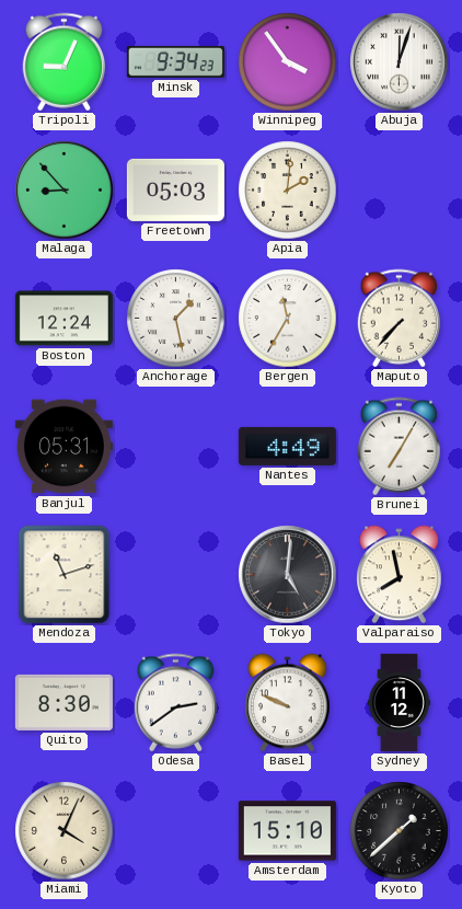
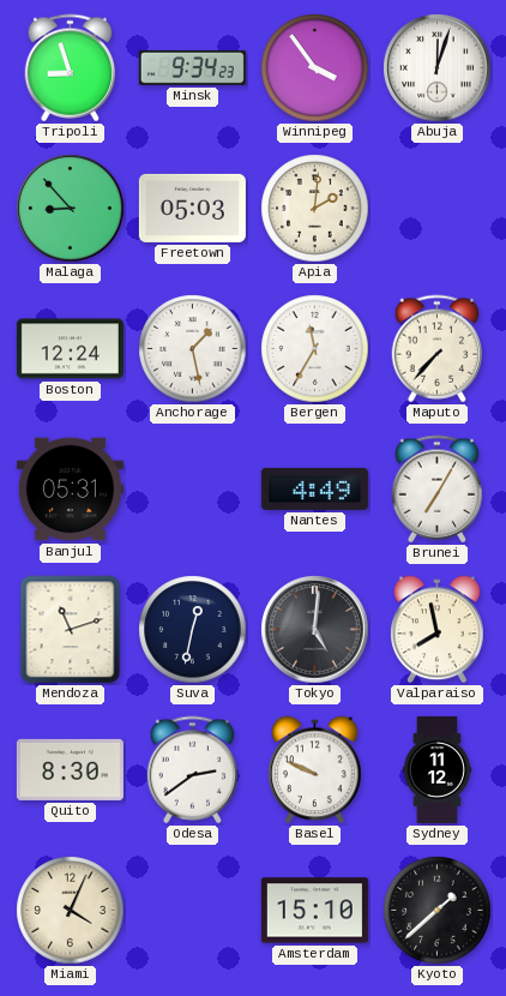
Tripoli: 9:04 -> 8:57
Suva: none -> 12:32
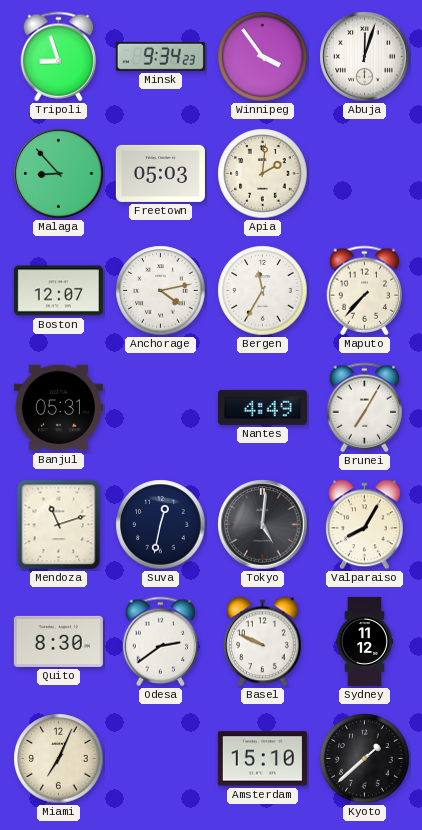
Boston: 12:24 -> 12:07
Anchorage: 1:28 -> 4:13
Valparaiso: 7:58 -> 8:05
Miami: 4:04 -> 7:04
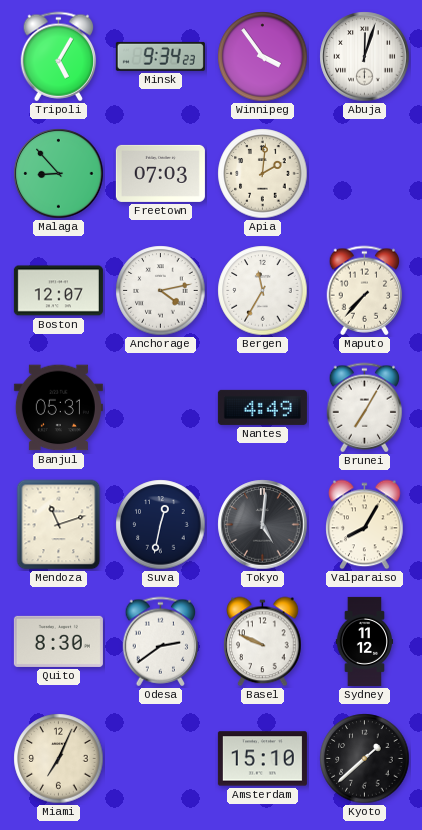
Tripoli: 8:57 -> 5:05
Freetown: 05:03 -> 07:03
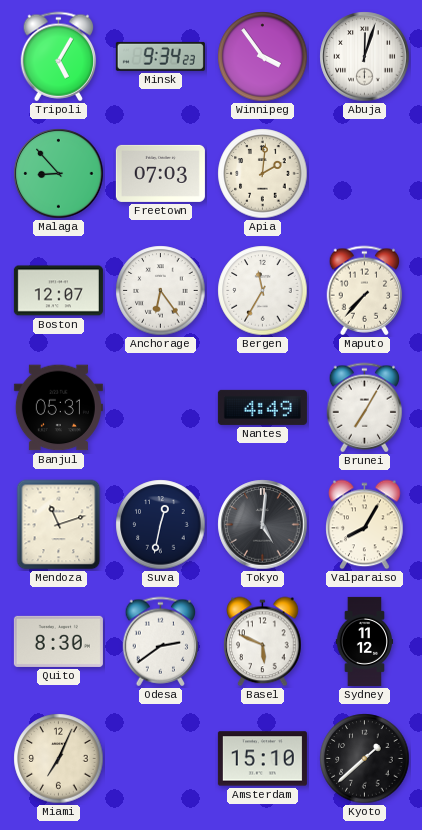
Anchorage: 4:13 -> 6:24
Basel: 9:49 -> 5:49
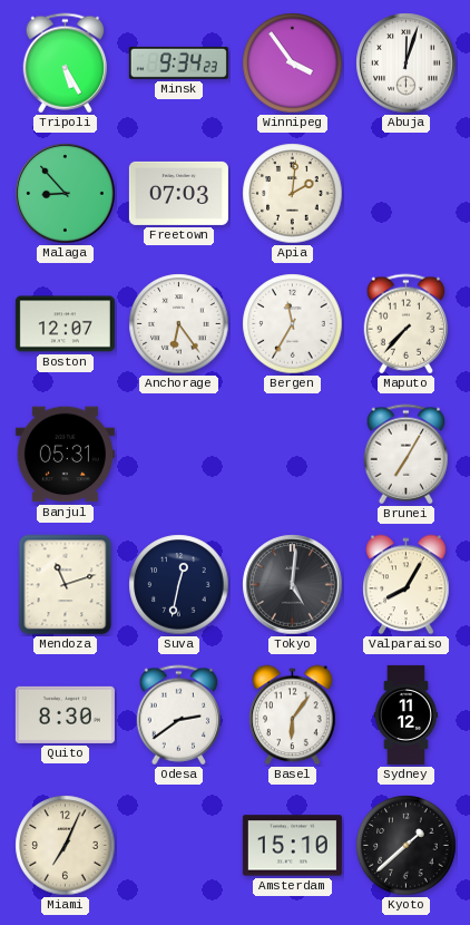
Tripoli: 5:05 -> 5:25
Nantes: 4:49 -> none
Basel: 5:49 -> 6:06
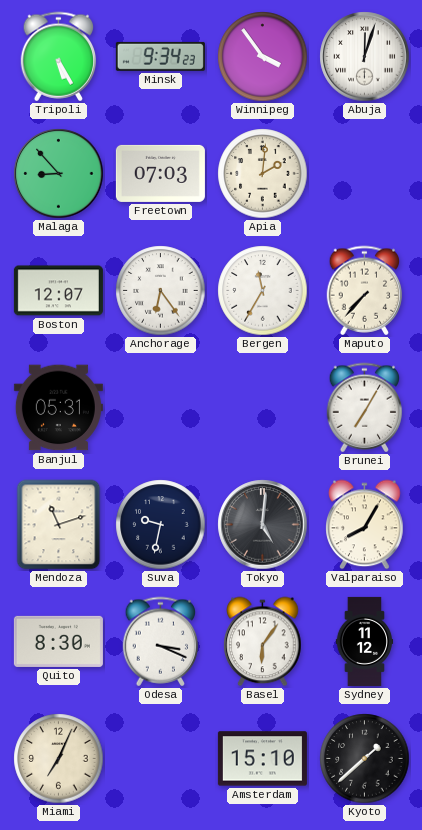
Suva: 12:32 -> 9:32
Odesa: 2:39 -> 3:19
